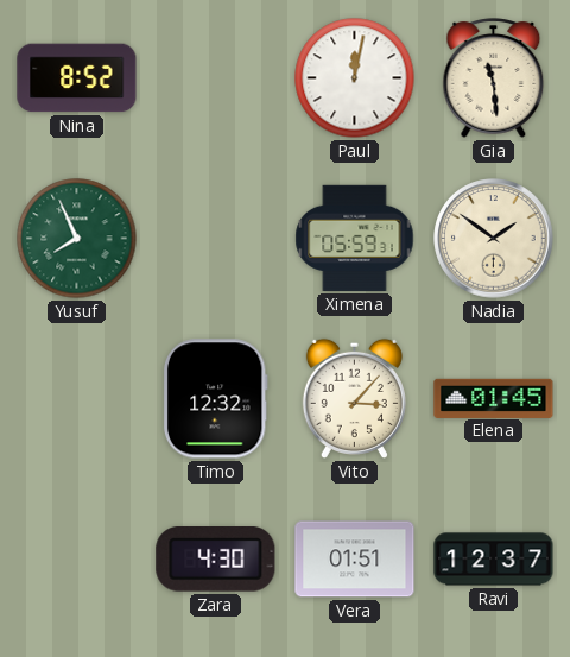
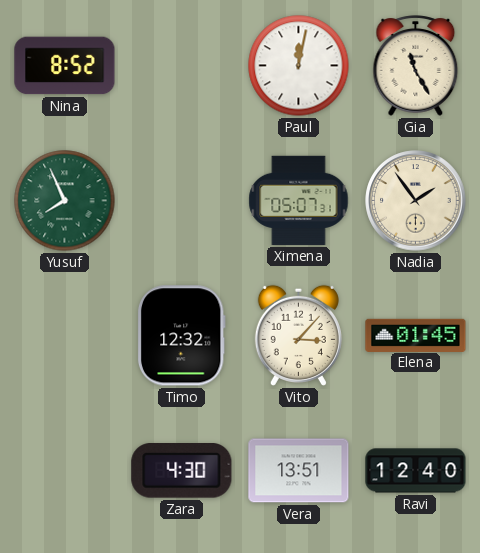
Gia: 11:29 -> 11:25
Ximena: 05:59 -> 05:07
Nadia: 1:51 -> 1:54
Vera: 01:51 -> 13:51
Ravi: 12:37 -> 12:40
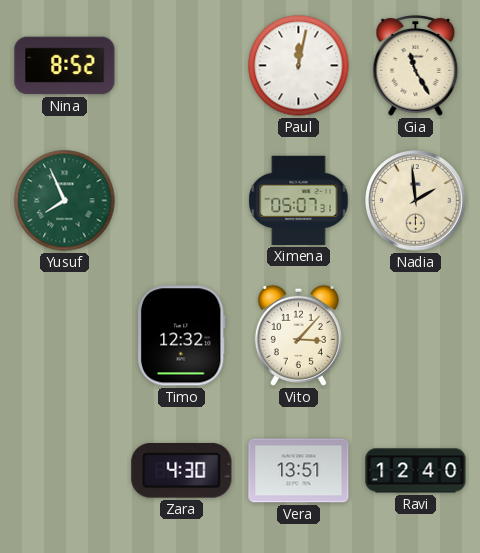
Nadia: 1:54 -> 1:59
Elena: 01:45 -> none
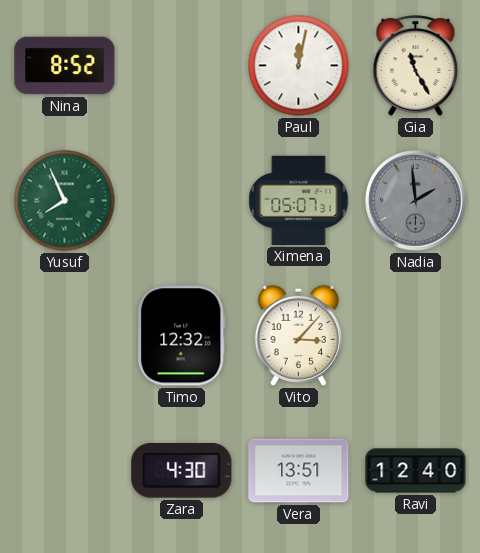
Nadia dial: cream -> grey
